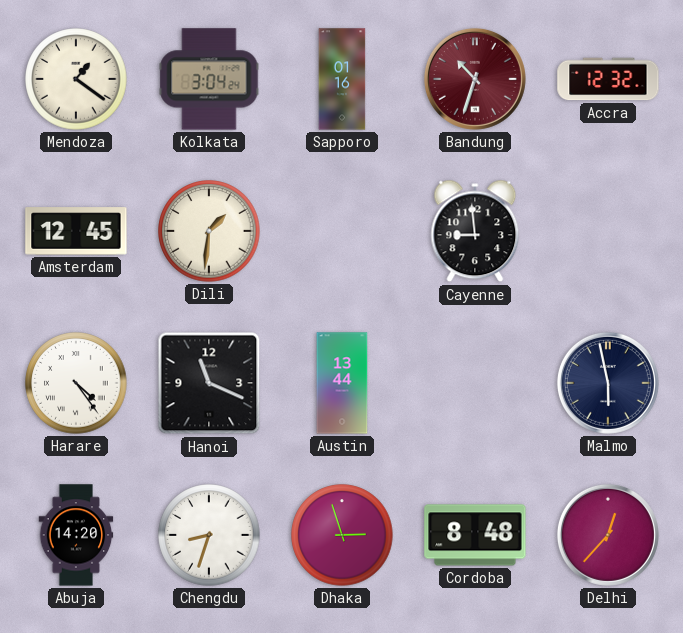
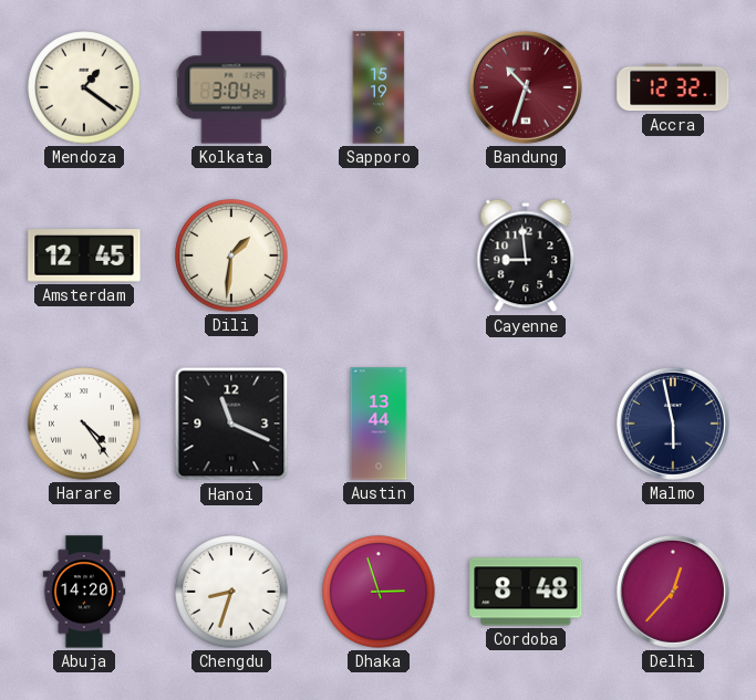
Sapporo: 01:16 -> 15:19
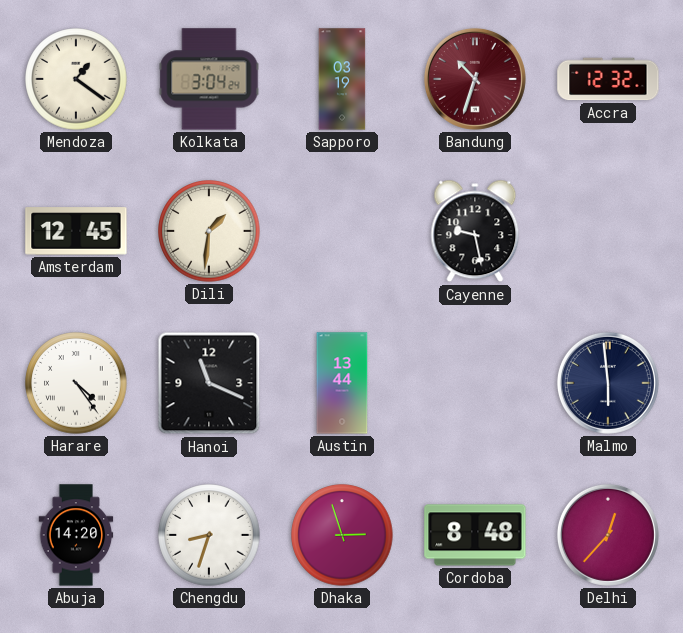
Sapporo: 15:19 -> 03:19
Cayenne: 8:59 -> 9:28
Malmo: 5:58 -> 5:59
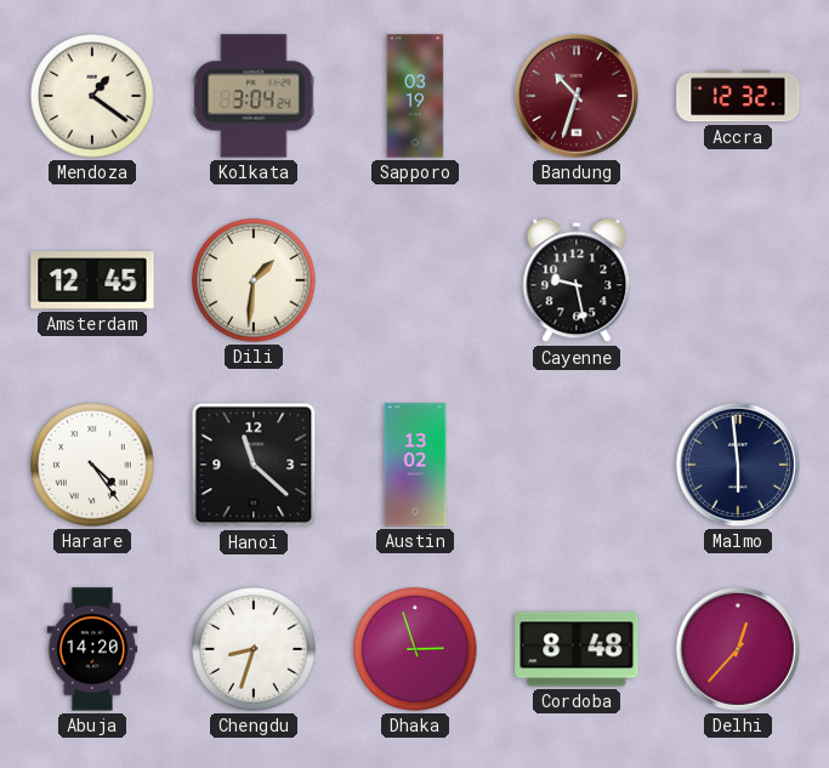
Hanoi: 11:19 -> 11:22
Austin: 13:44 -> 13:02
